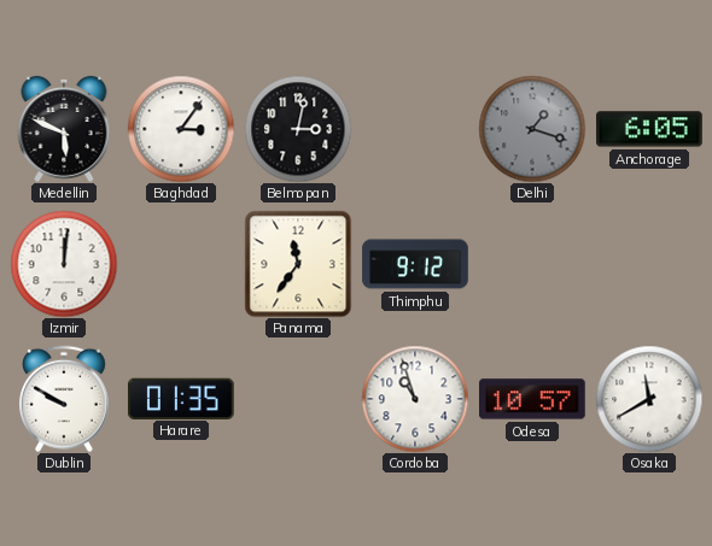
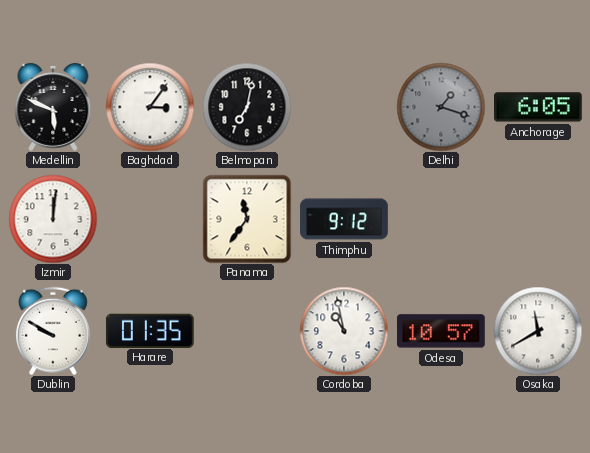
Belmopan: 3:02 -> 7:02
Cordoba: 10:57 -> 10:58
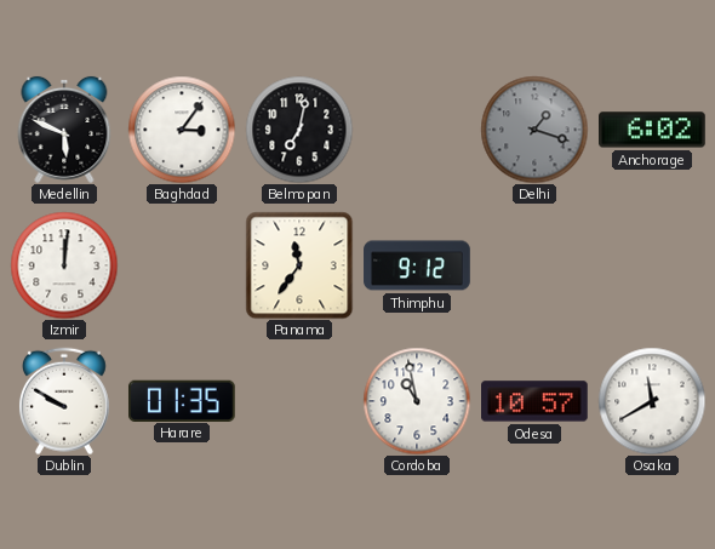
Anchorage: 6:05 -> 6:02
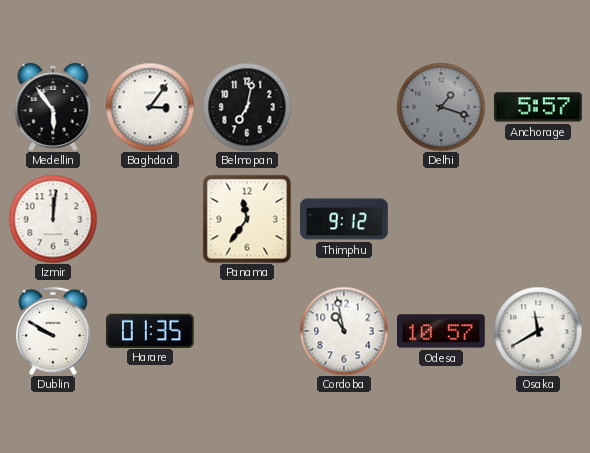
Medellin: 5:49 -> 5:54
Anchorage: 6:02 -> 5:57
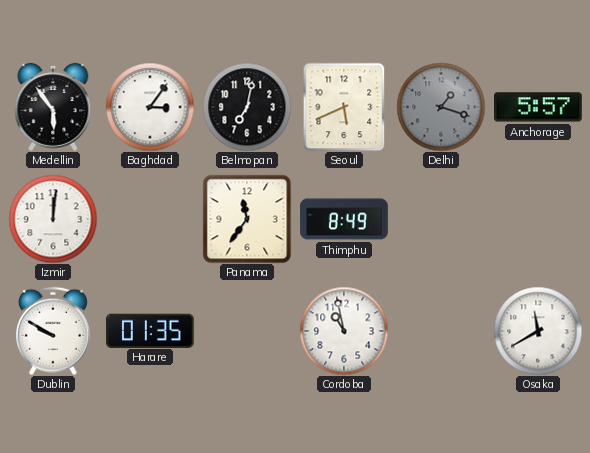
Seoul: none -> 5:41
Thimphu: 9:12 -> 8:49
Odesa: 10:57 -> none
